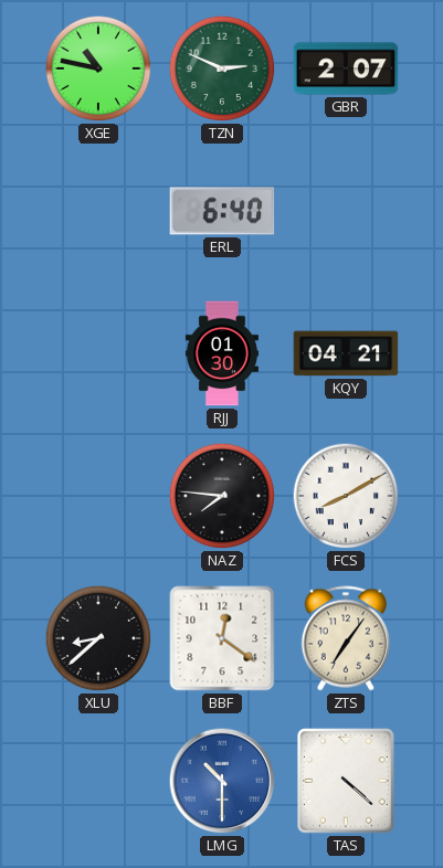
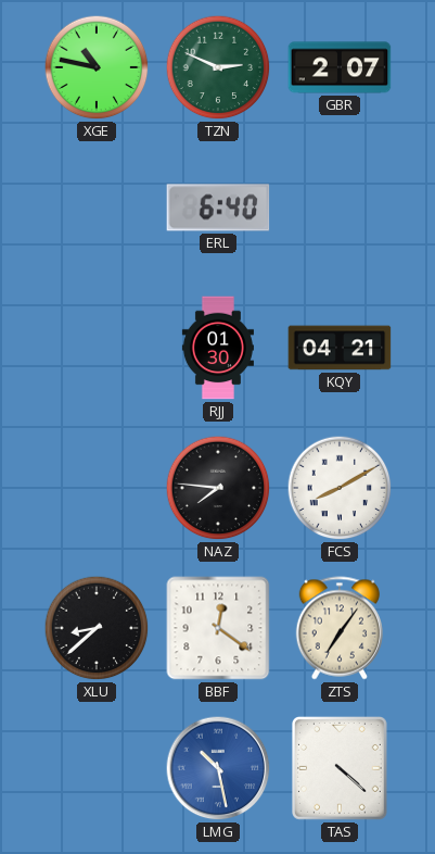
LMG: 10:30 -> 10:28
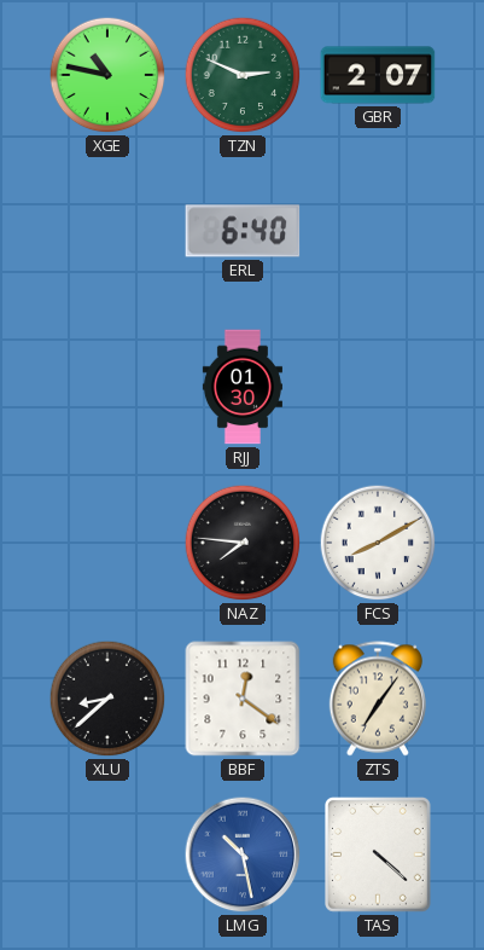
KQY: 04:21 -> none
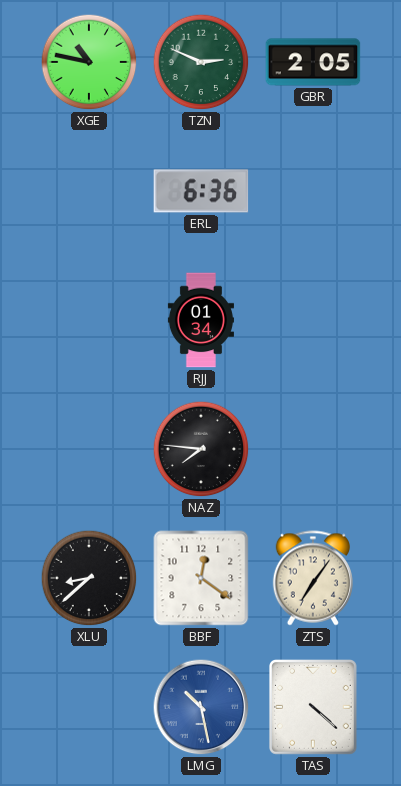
GBR: 2:07 -> 2:05
ERL: 6:40 -> 6:36
RJJ: 01:30 -> 01:34
FCS: 8:10 -> none
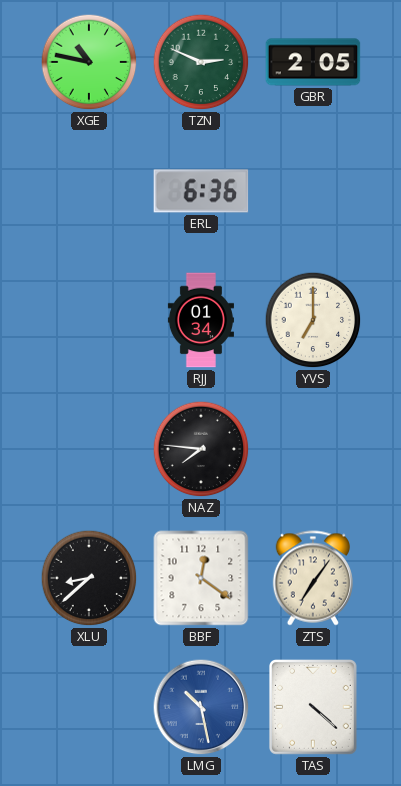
YVS: none -> 7:00
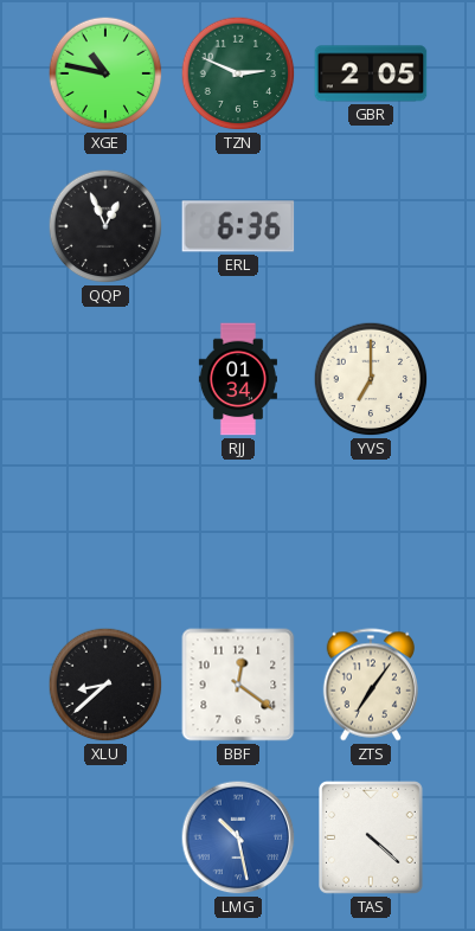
QQP: none -> 12:56
NAZ: 7:46 -> none
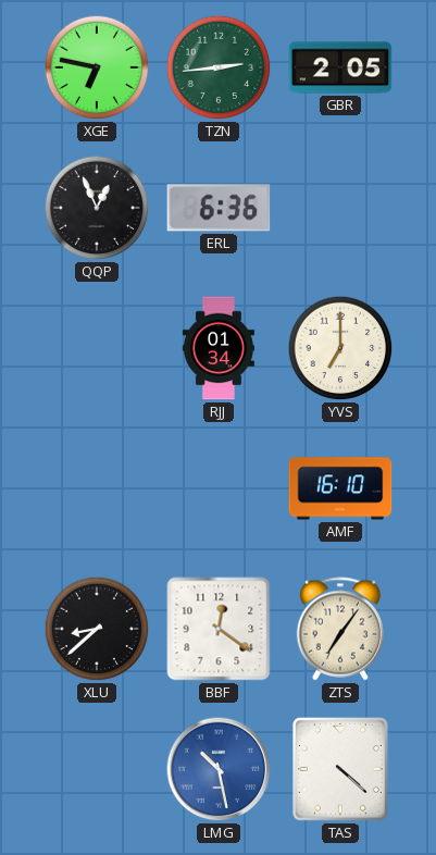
XGE: 10:47 -> 6:47
TZN: 2:49 -> 2:44
AMF: none -> 16:10
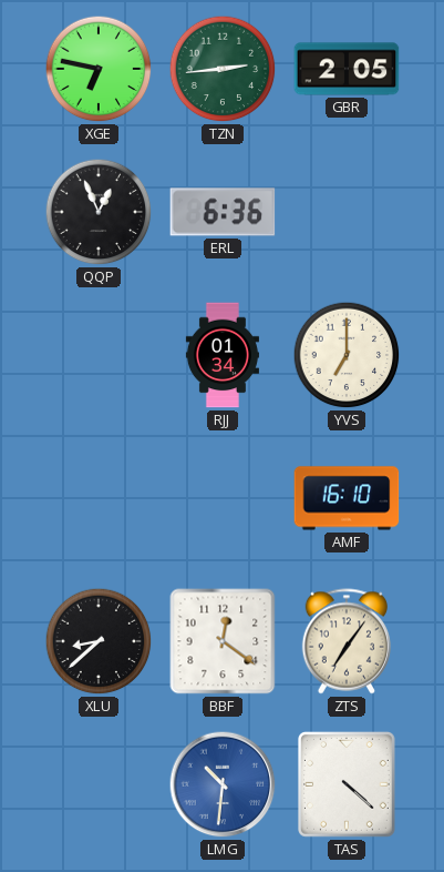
LMG: 10:28 -> 10:31
